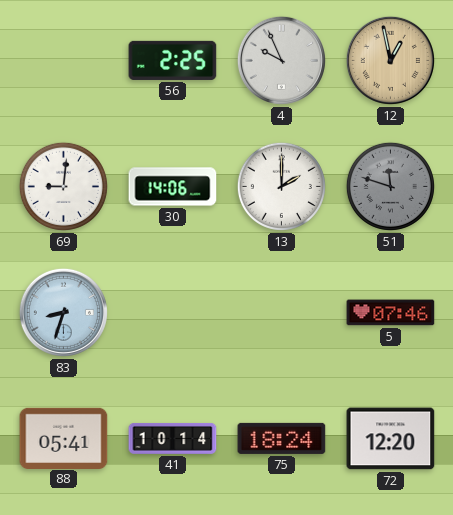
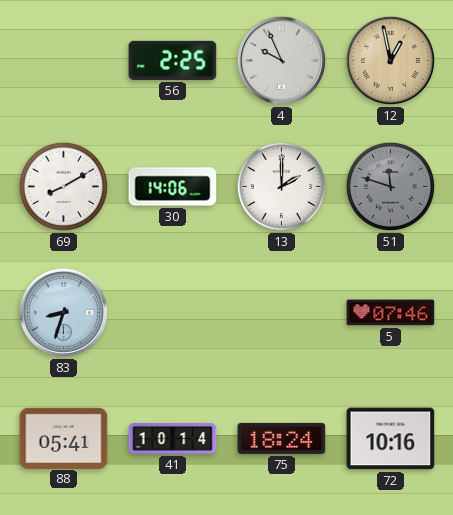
69: 9:01 -> 8:10
72: 12:20 -> 10:16
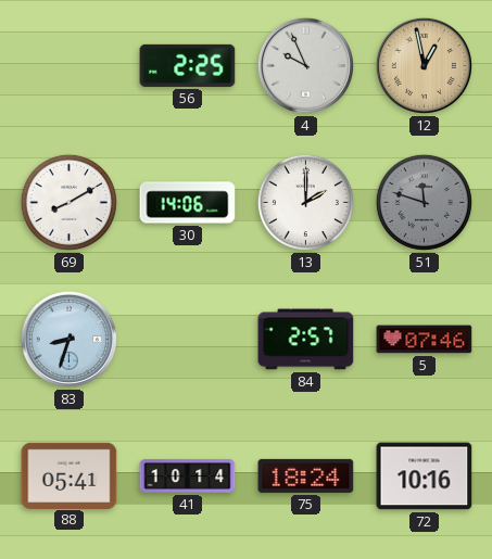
84: none -> 2:57
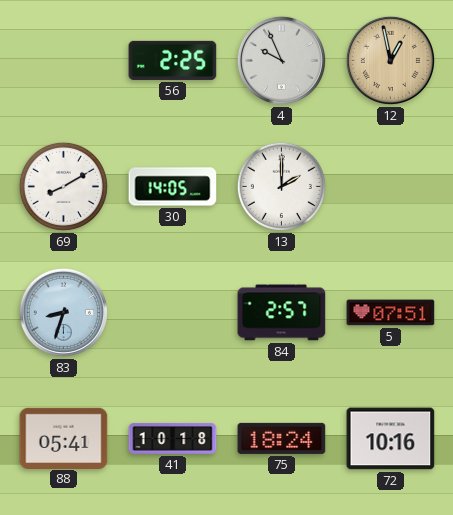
30: 14:06 -> 14:05
51: 11:48 -> none
5: 07:46 -> 07:51
41: 10:14 -> 10:18
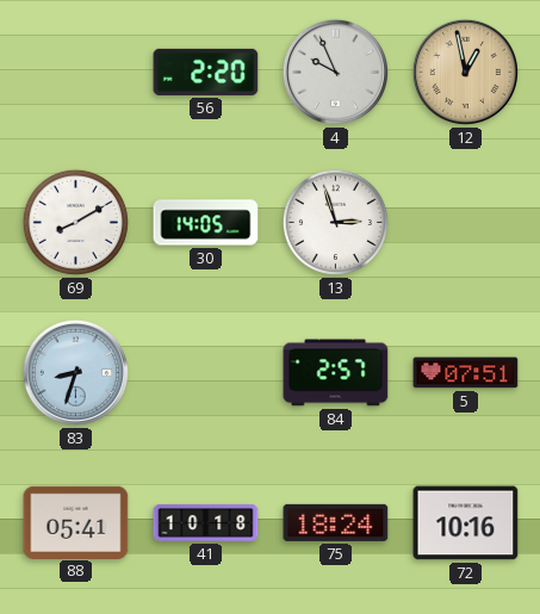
56: 2:25 -> 2:20
13: 2:00 -> 2:57
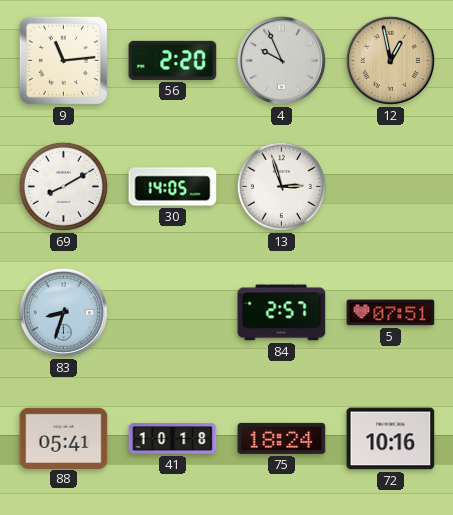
9: none -> 11:14
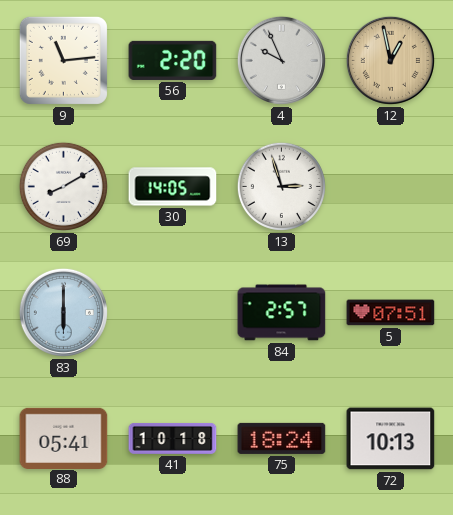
83: 8:33 -> 6:00
72: 10:16 -> 10:13
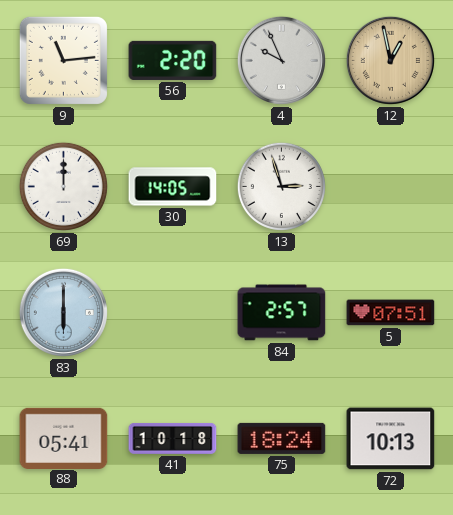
69: 8:10 -> 12:00
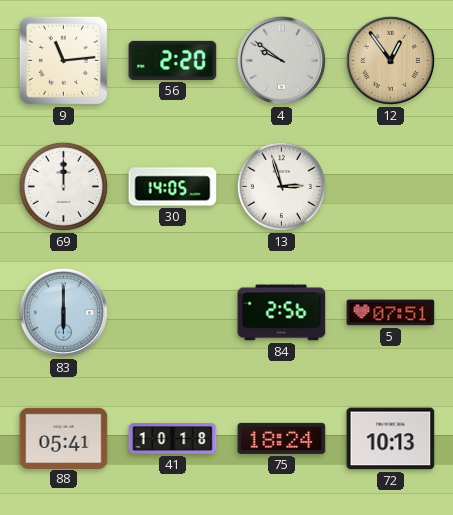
4: 9:56 -> 9:51
12: 12:58 -> 12:54
84: 2:57 -> 2:56
